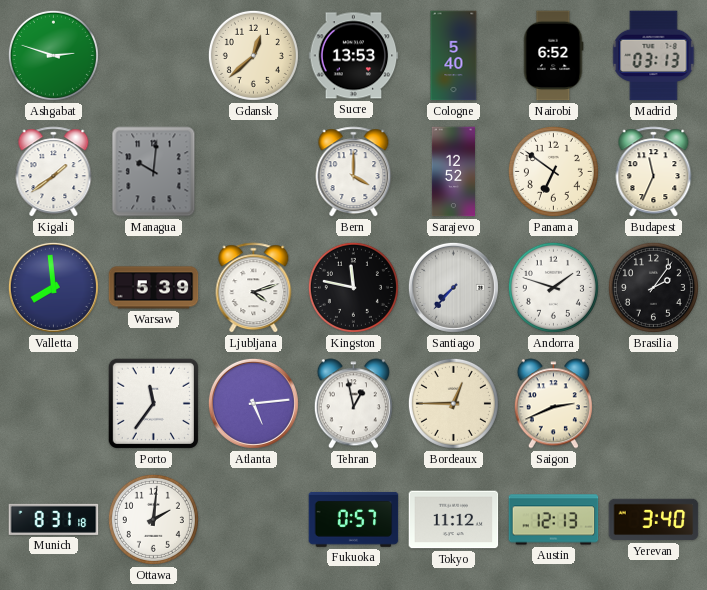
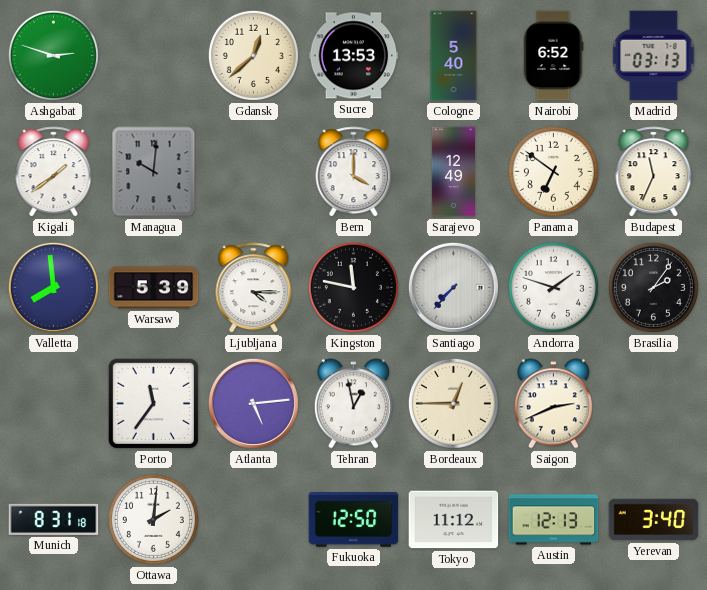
Sarajevo: 12:52 -> 12:49
Ljubljana: 4:12 -> 4:15
Fukuoka: 0:57 -> 12:50
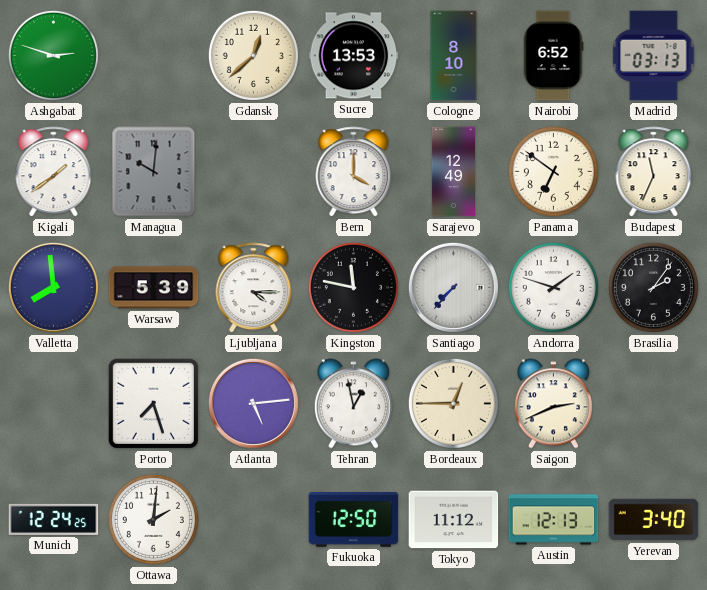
Cologne: 5:40 -> 8:10
Porto: 11:36 -> 7:27
Munich: 8:31 -> 12:24
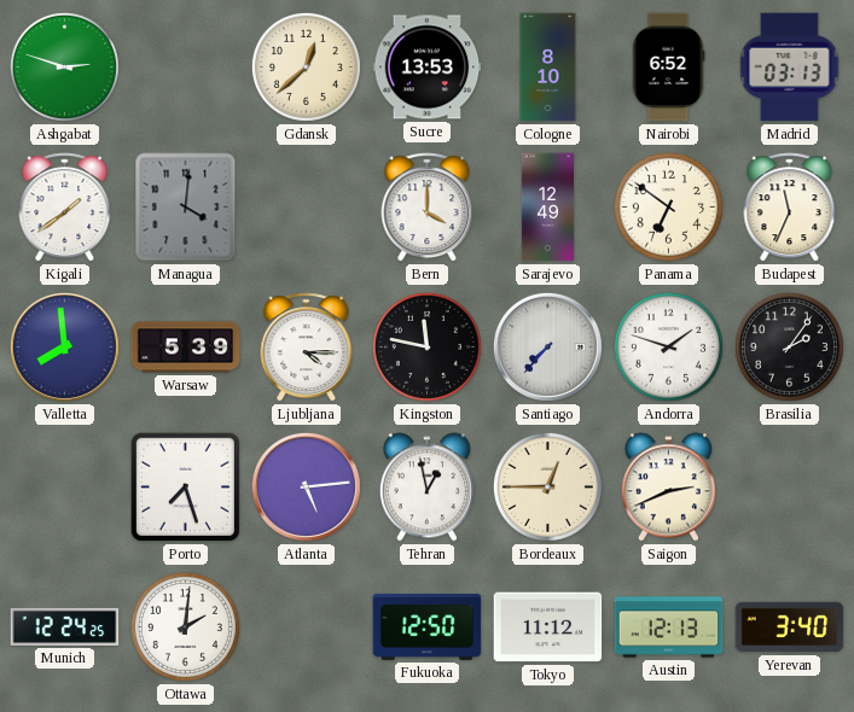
Managua: 10:01 -> 4:01
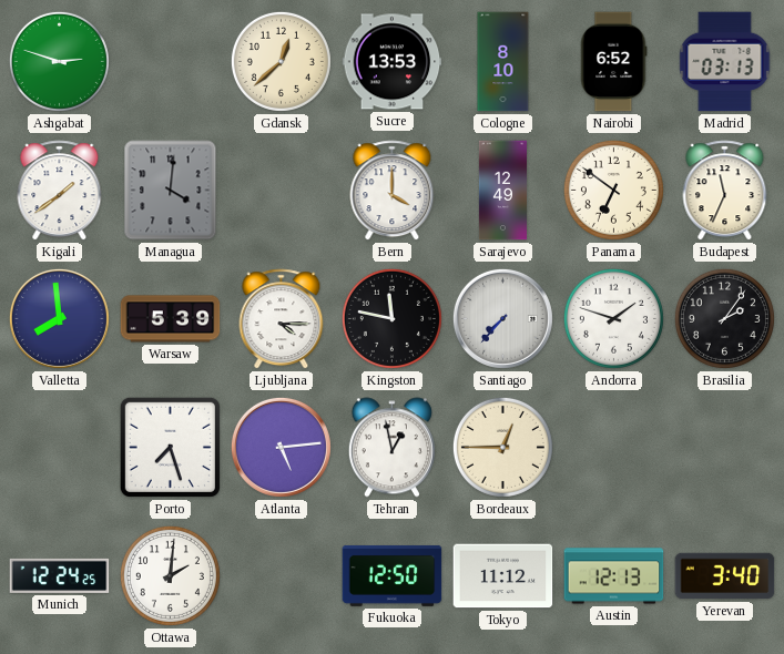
Saigon: 2:41 -> none
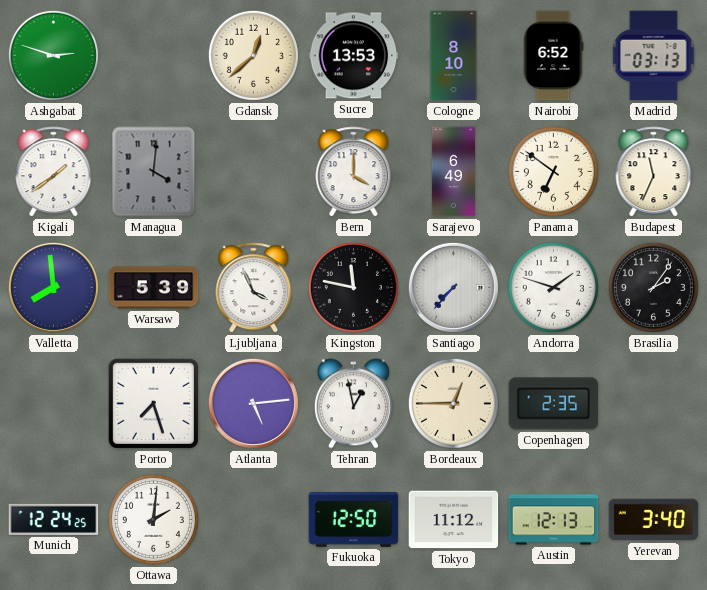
Sarajevo: 12:49 -> 6:49
Ljubljana: 4:15 -> 3:56
Copenhagen: none -> 2:35
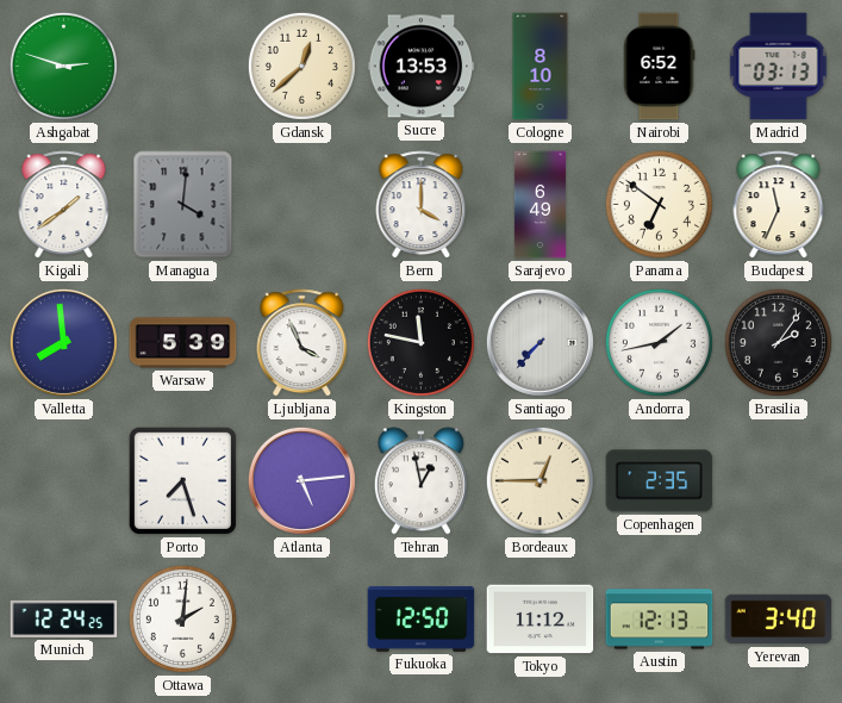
Andorra: 1:48 -> 1:43
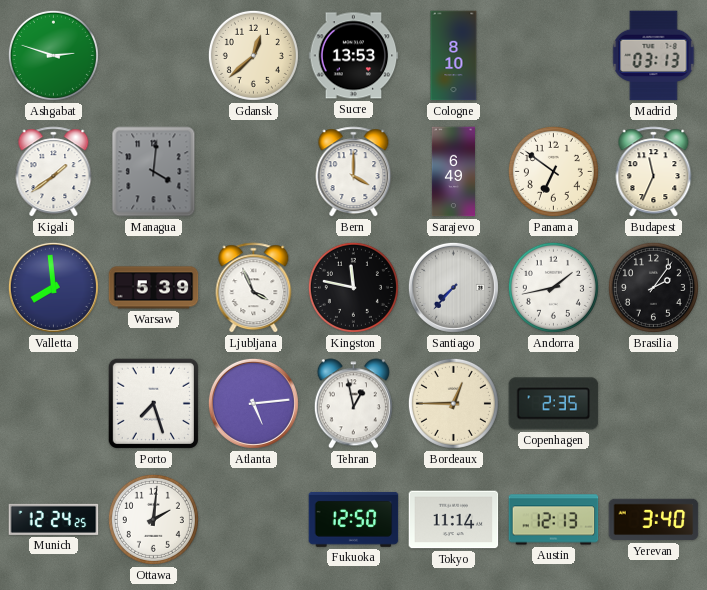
Nairobi: 6:52 -> none
Tokyo: 11:12 -> 11:14
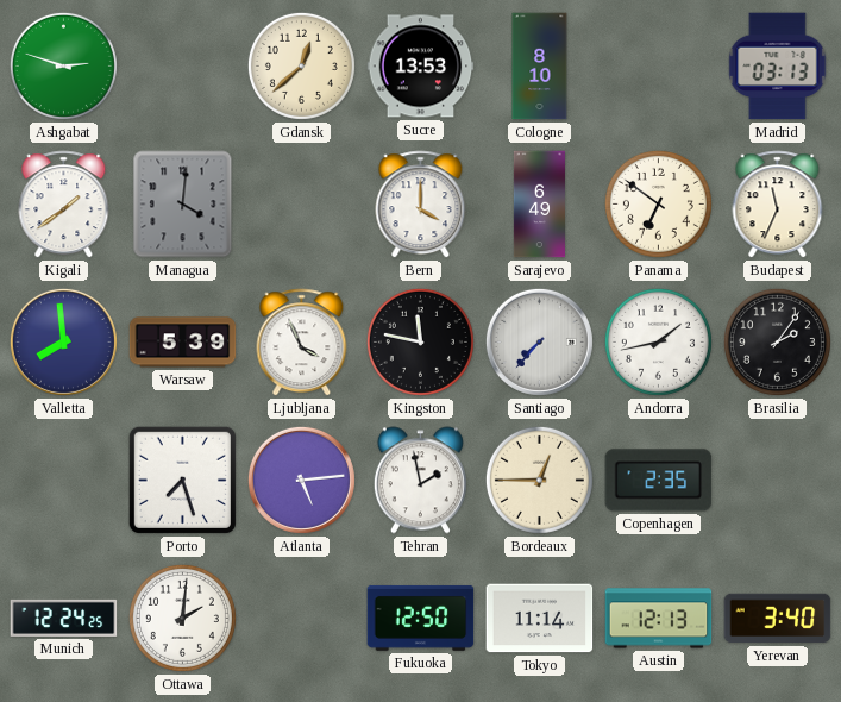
Tehran: 12:58 -> 1:58
